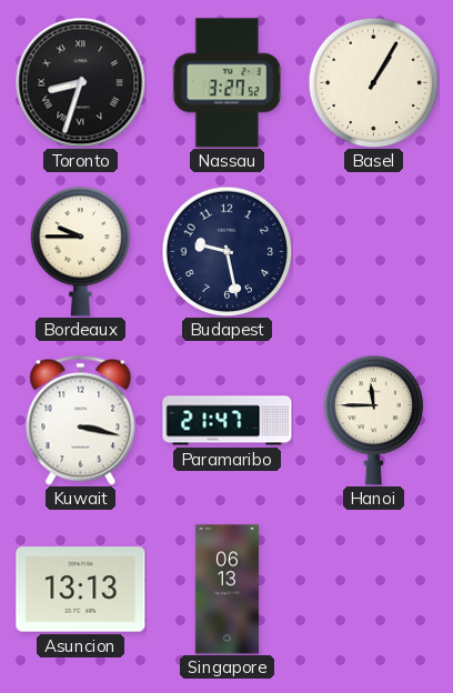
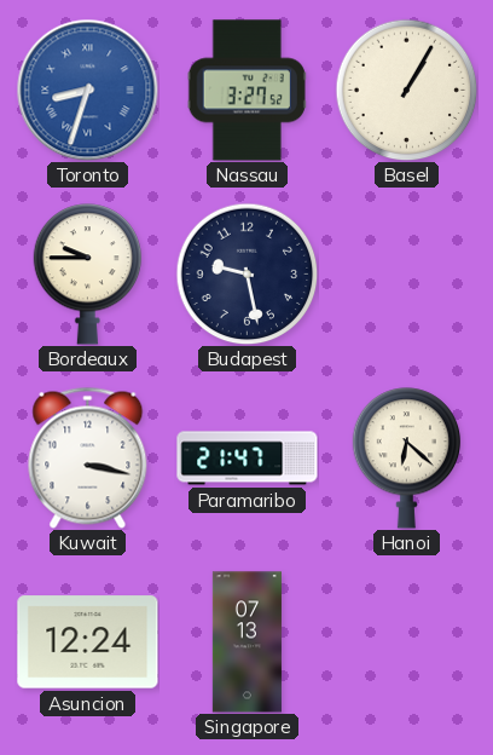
Toronto dial: black -> blue
Hanoi: 11:45 -> 6:22
Asuncion: 13:13 -> 12:24
Singapore: 06:13 -> 07:13
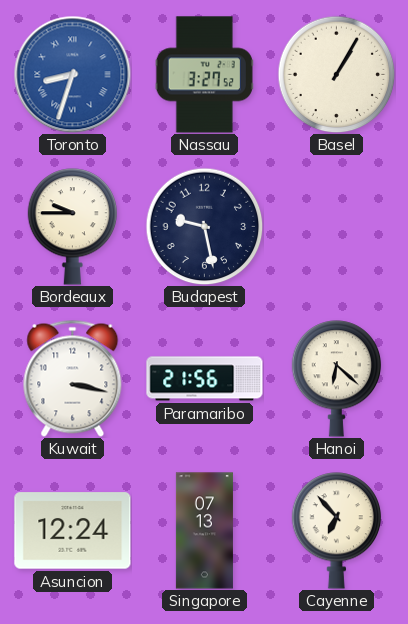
Paramaribo: 21:47 -> 21:56
Cayenne: none -> 6:53
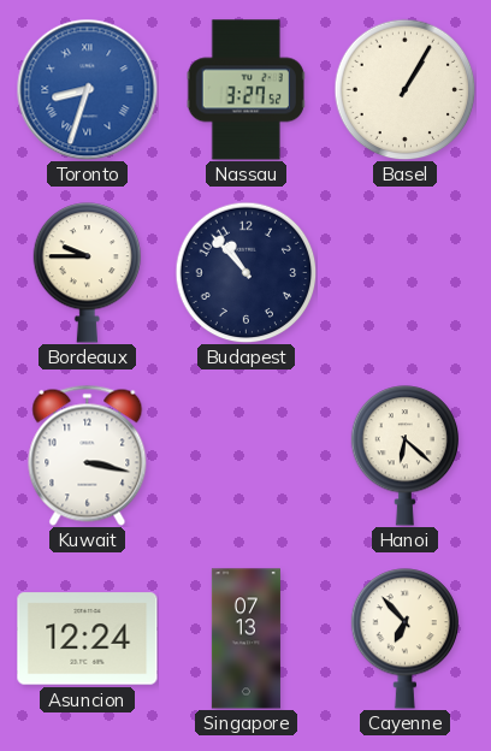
Budapest: 9:28 -> 10:53
Paramaribo: 21:56 -> none
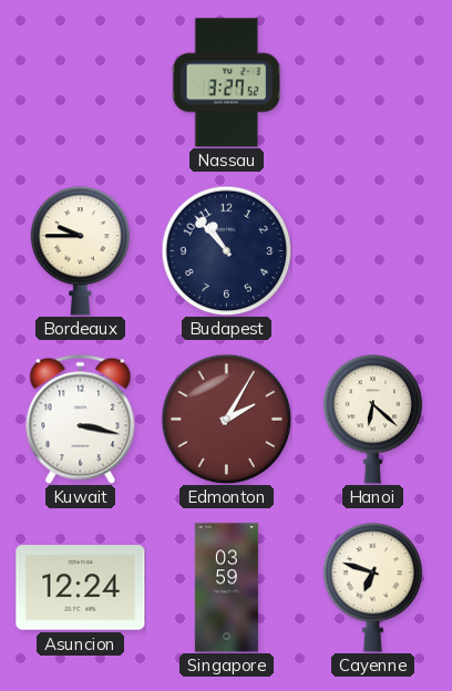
Toronto: 8:33 -> none
Basel: 1:05 -> none
Edmonton: none -> 2:05
Singapore: 07:13 -> 03:59
Cayenne: 6:53 -> 6:48
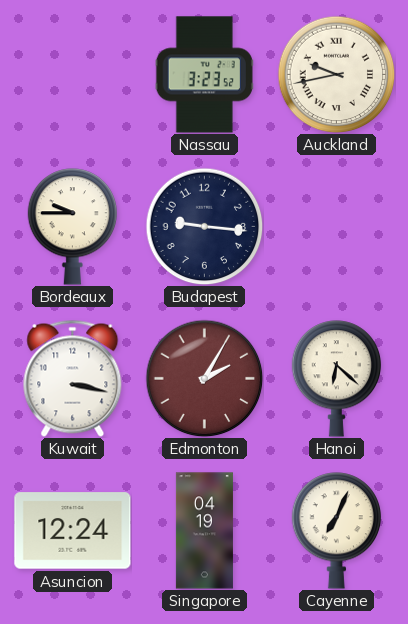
Nassau: 3:27 -> 3:23
Auckland: none -> 9:43
Budapest: 10:53 -> 9:16
Singapore: 03:59 -> 04:19
Cayenne: 6:48 -> 7:04
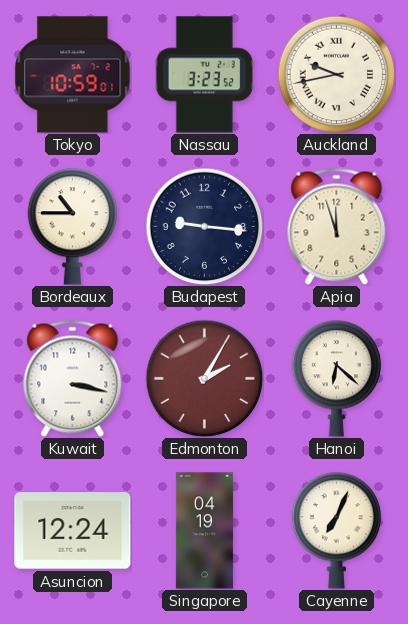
Tokyo: none -> 10:59
Bordeaux: 9:45 -> 10:45
Apia: none -> 11:57
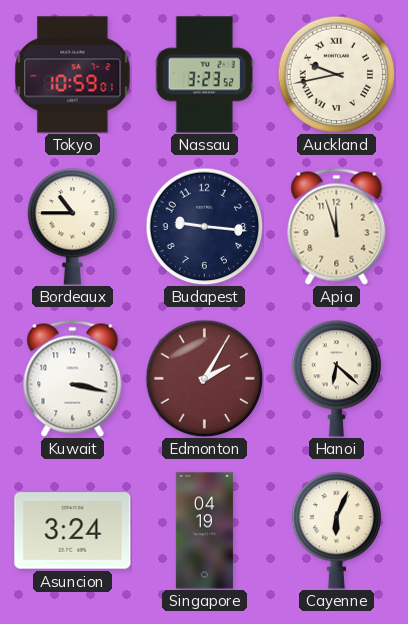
Asuncion: 12:24 -> 3:24
Cayenne: 7:04 -> 6:04
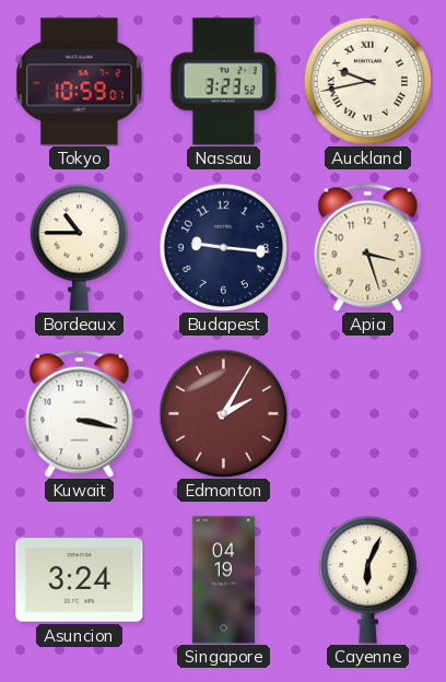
Apia: 11:57 -> 3:27
Hanoi: 6:22 -> none
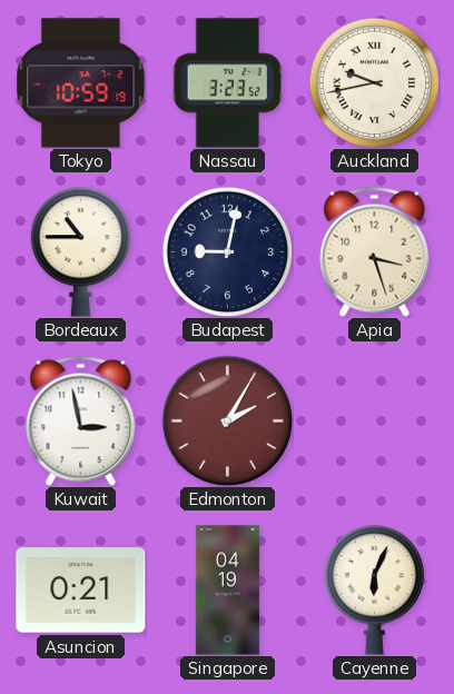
Tokyo: 10:59:01 -> 10:59:19
Budapest: 9:16 -> 9:02
Kuwait: 3:17 -> 2:58
Asuncion: 3:24 -> 0:21
